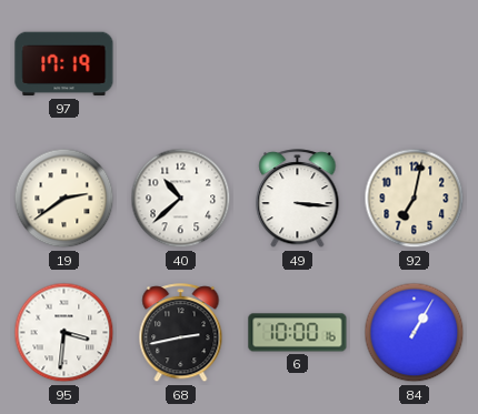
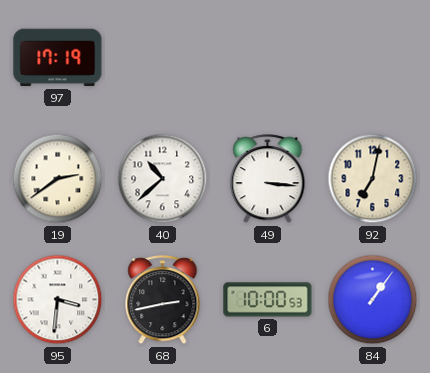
6: 10:00:16 -> 10:00:53
84: 1:05 -> 1:06
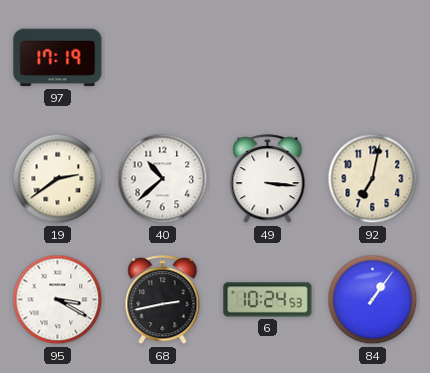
95: 3:31 -> 3:20
6: 10:00 -> 10:24
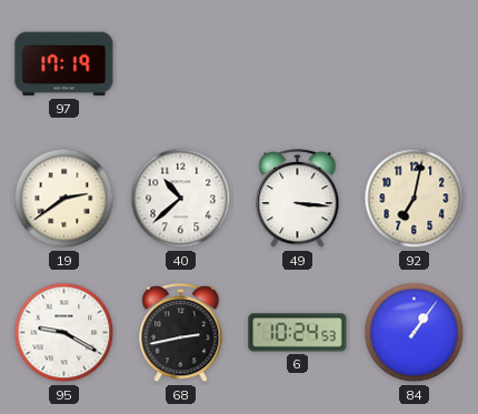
95: 3:20 -> 9:20
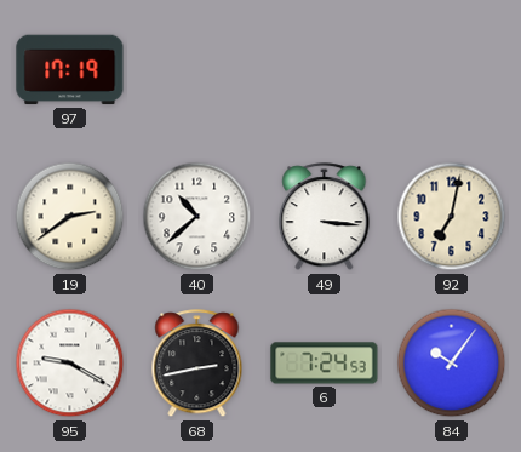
6: 10:24 -> 7:24
84: 1:06 -> 10:06
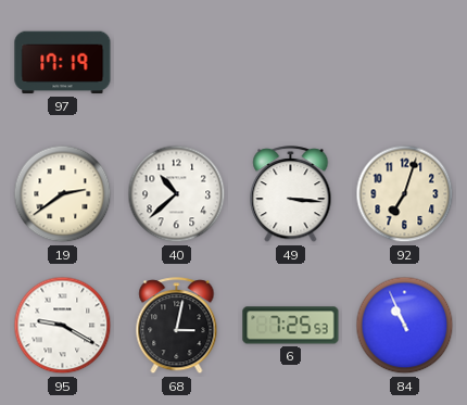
92: 7:02 -> 7:03
68: 2:43 -> 3:02
6: 7:24 -> 7:25
84: 10:06 -> 10:56
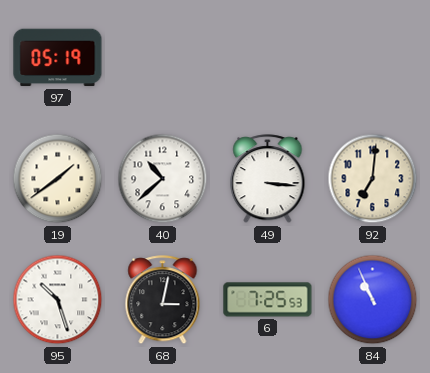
97: 17:19 -> 05:19
19: 2:39 -> 1:39
92: 7:03 -> 7:01
95: 9:20 -> 10:27
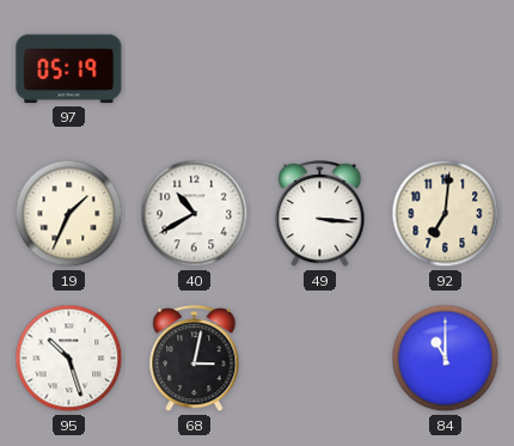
19: 1:39 -> 1:34
40: 10:38 -> 10:40
6: 7:25 -> none
84: 10:56 -> 11:00
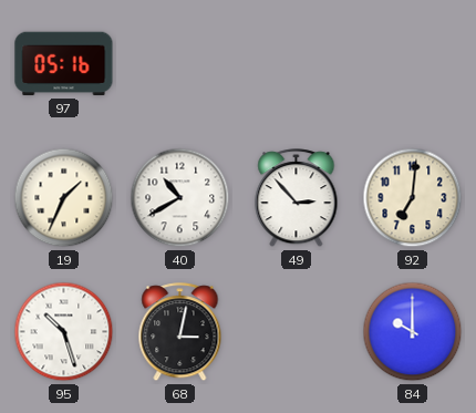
97: 05:19 -> 05:16
49: 3:16 -> 2:53
84: 11:00 -> 10:00
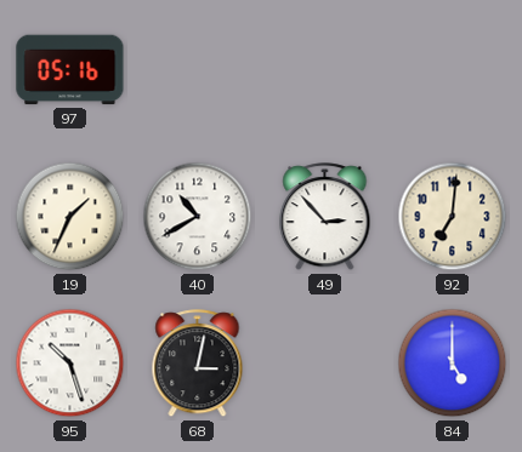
84: 10:00 -> 5:00
